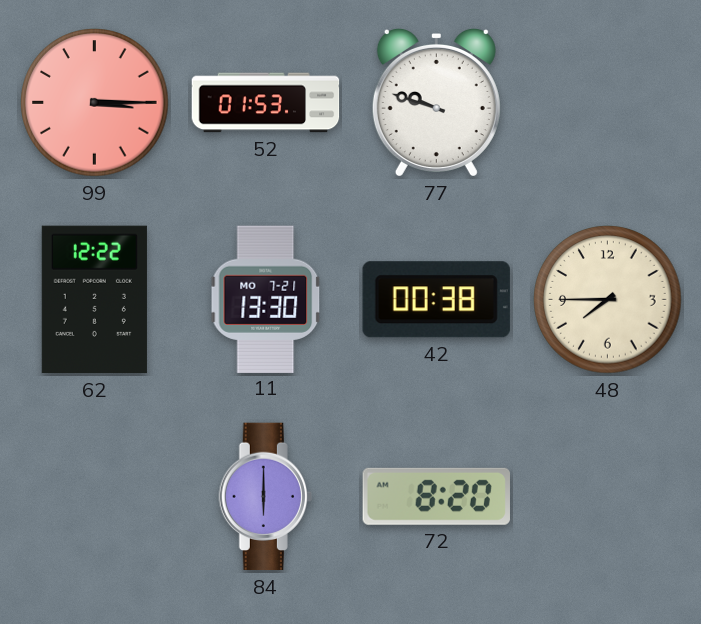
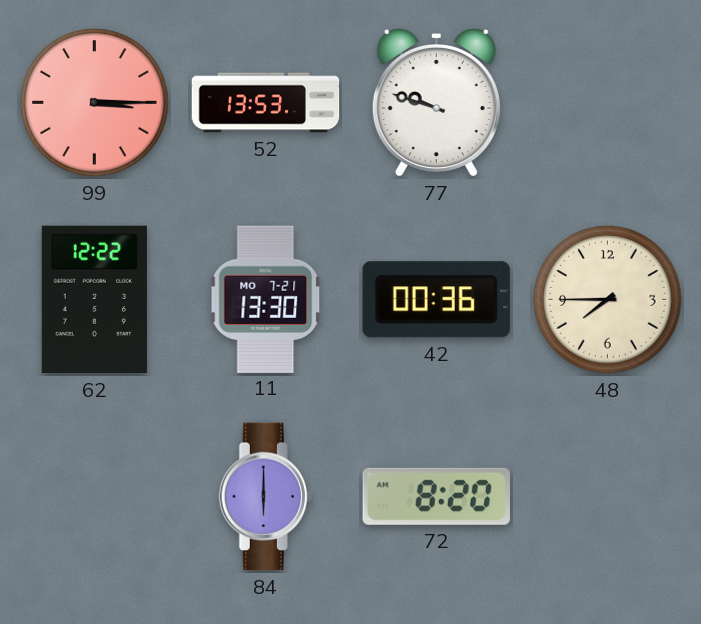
52: 01:53 -> 13:53
42: 00:38 -> 00:36
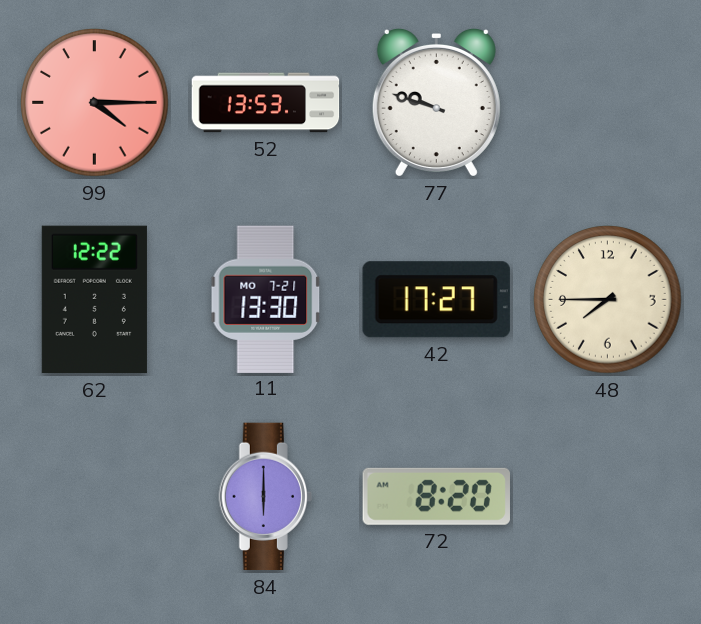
99: 3:15 -> 4:15
42: 00:36 -> 17:27
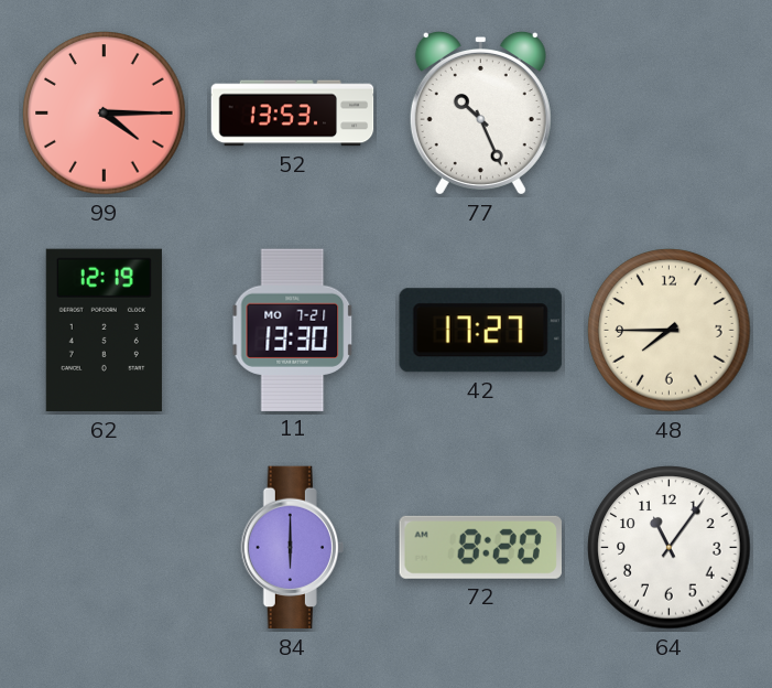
77: 9:48 -> 10:26
62: 12:22 -> 12:19
64: none -> 11:06
